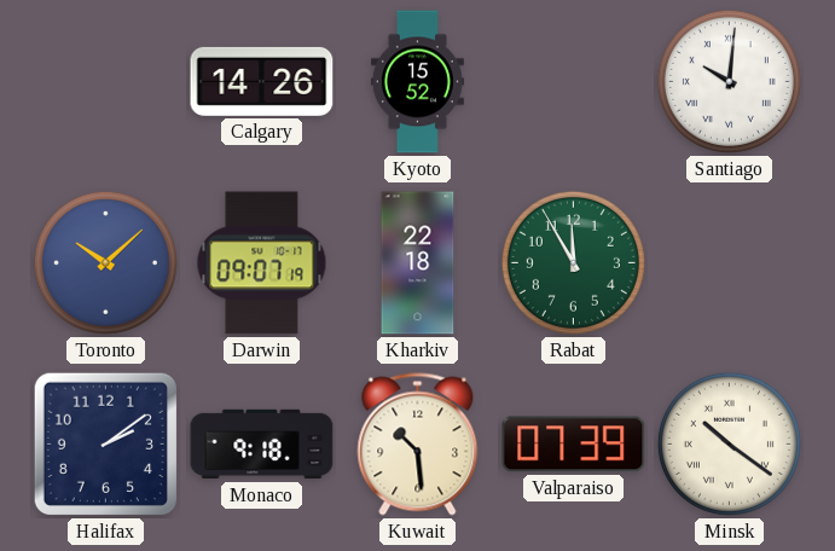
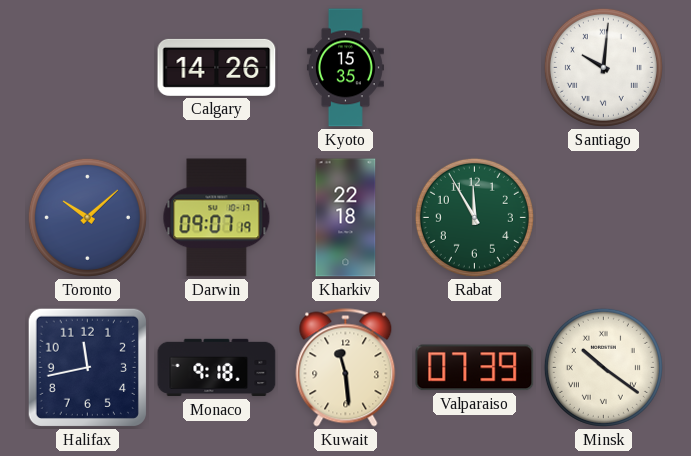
Kyoto: 15:52 -> 15:35
Halifax: 2:09 -> 11:43
Kuwait: 10:29 -> 11:29
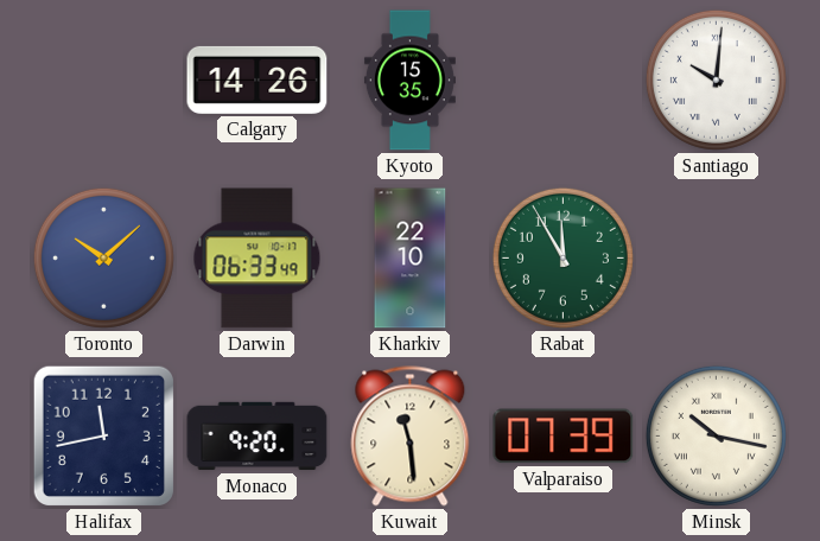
Darwin: 09:07 -> 06:33
Kharkiv: 22:18 -> 22:10
Monaco: 9:18 -> 9:20
Minsk: 10:21 -> 10:17
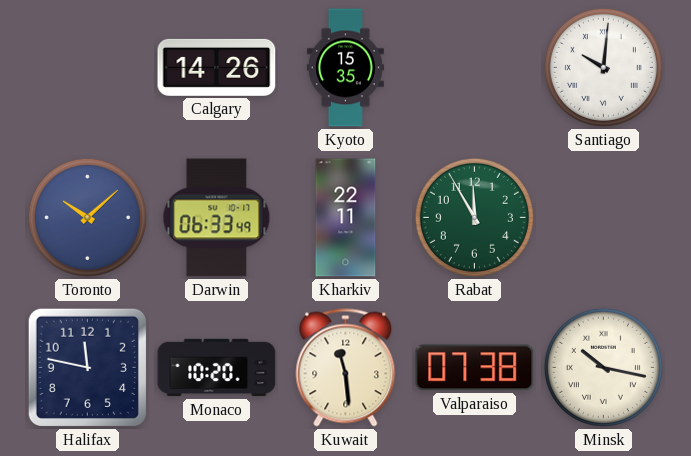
Kharkiv: 22:10 -> 22:11
Halifax: 11:43 -> 11:47
Monaco: 9:20 -> 10:20
Valparaiso: 07:39 -> 07:38
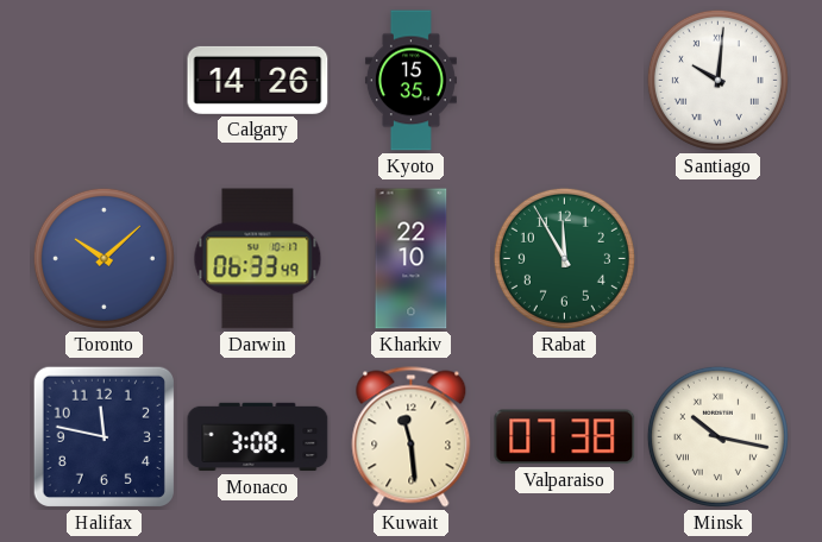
Kharkiv: 22:11 -> 22:10
Monaco: 10:20 -> 3:08
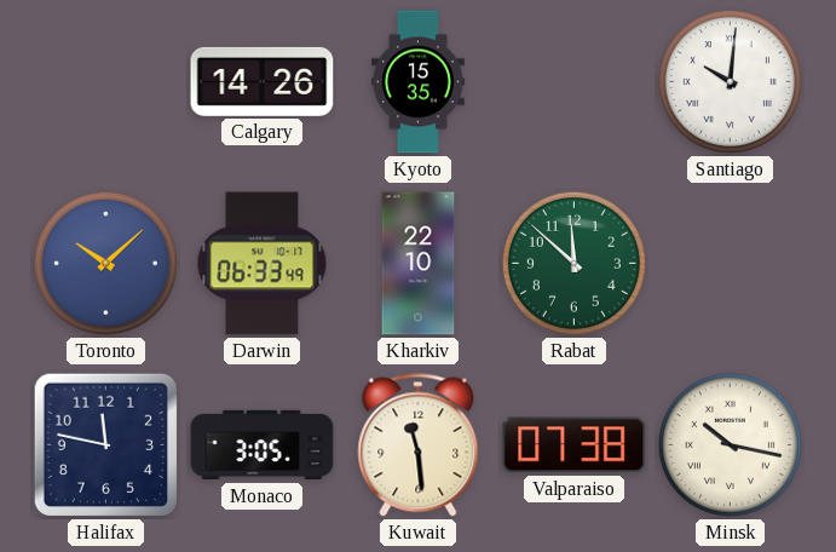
Rabat: 11:55 -> 11:52
Monaco: 3:08 -> 3:05
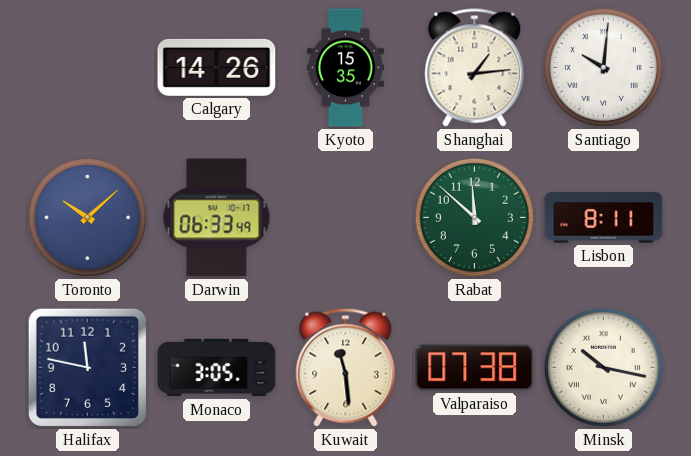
Shanghai: none -> 1:14
Kharkiv: 22:10 -> none
Lisbon: none -> 8:11
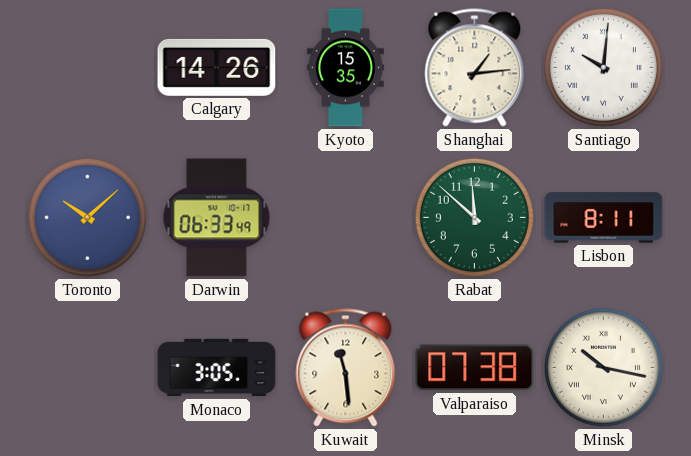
Halifax: 11:47 -> none
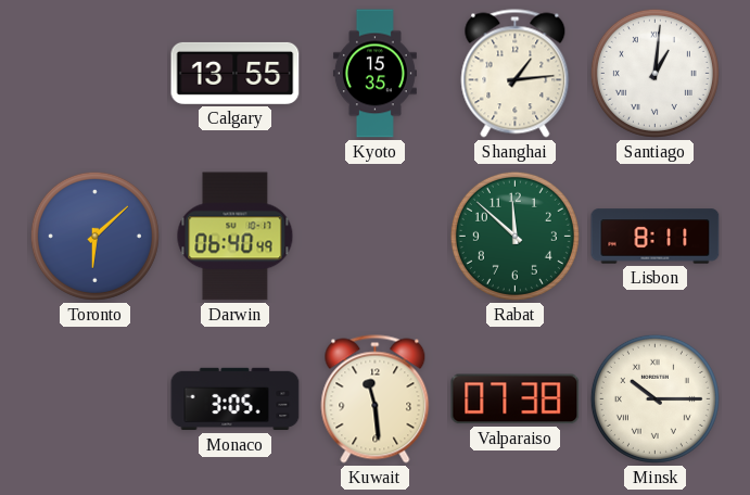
Calgary: 14:26 -> 13:55
Santiago: 10:01 -> 1:01
Toronto: 10:08 -> 6:08
Darwin: 06:33 -> 06:40
Minsk: 10:17 -> 10:15
